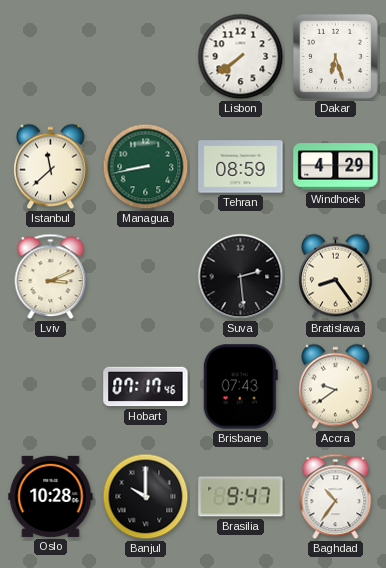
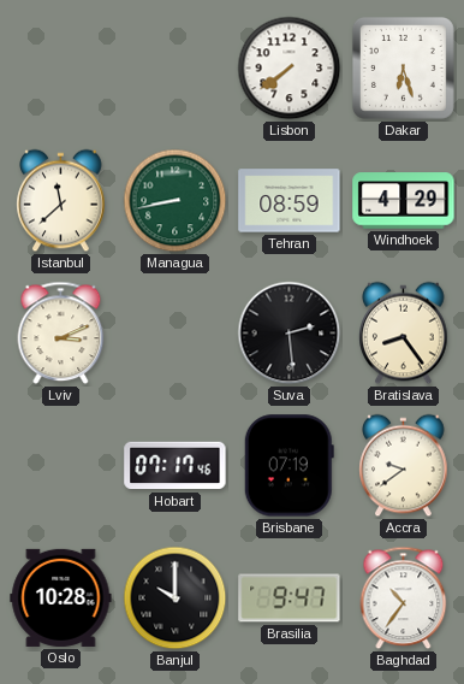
Brisbane: 07:43 -> 07:19
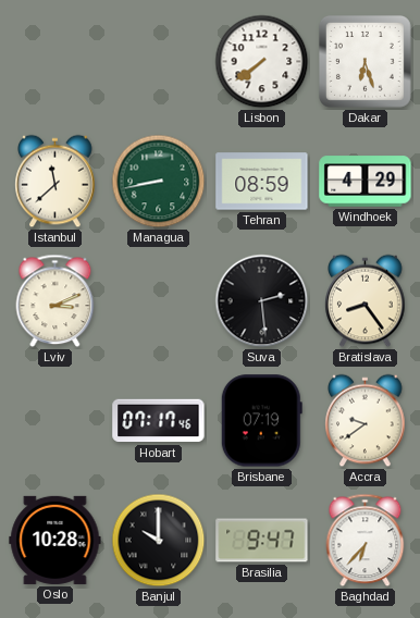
Baghdad: 10:36 -> 6:37
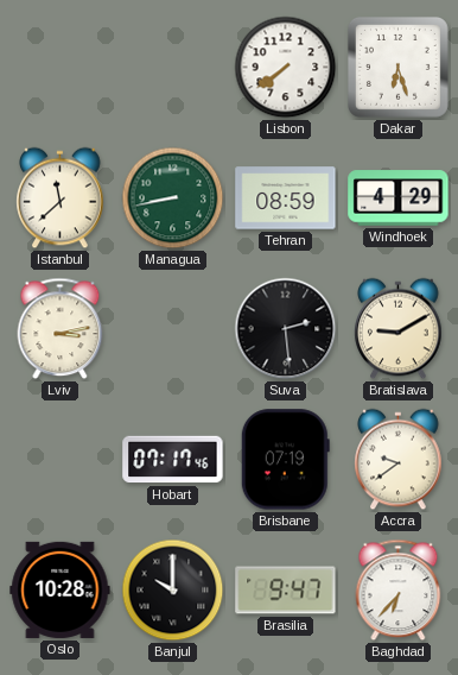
Lviv: 3:11 -> 3:13
Bratislava: 8:24 -> 9:10
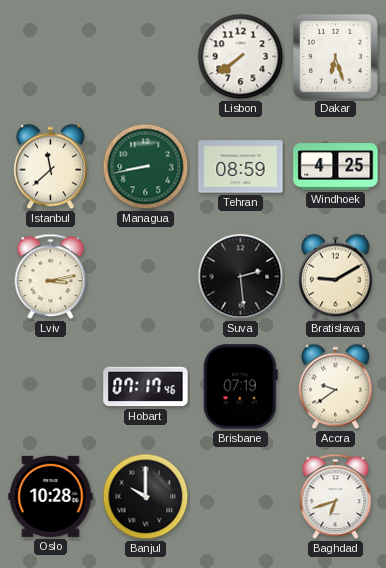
Windhoek: 4:29 -> 4:25
Brasilia: 9:47 -> none
Baghdad: 6:37 -> 6:42
